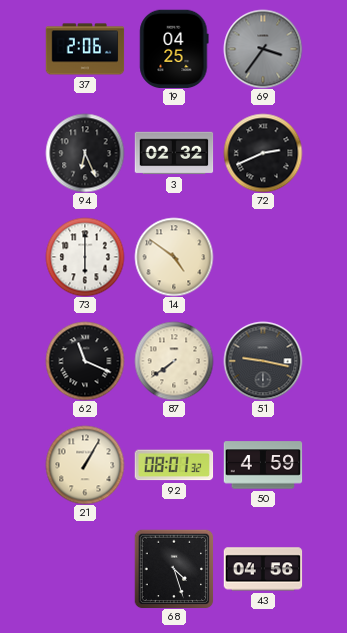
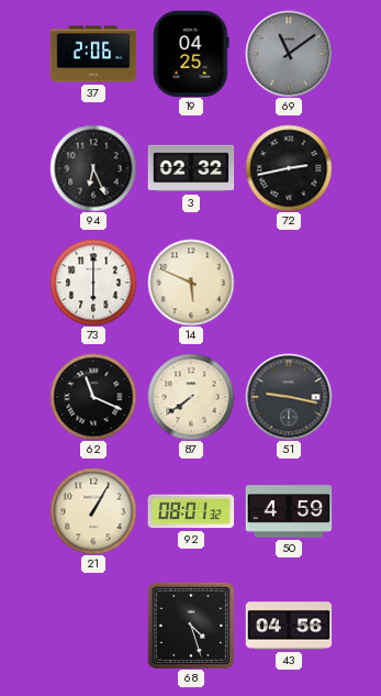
69: 3:36 -> 11:09
72: 2:41 -> 2:43
14: 4:51 -> 5:49
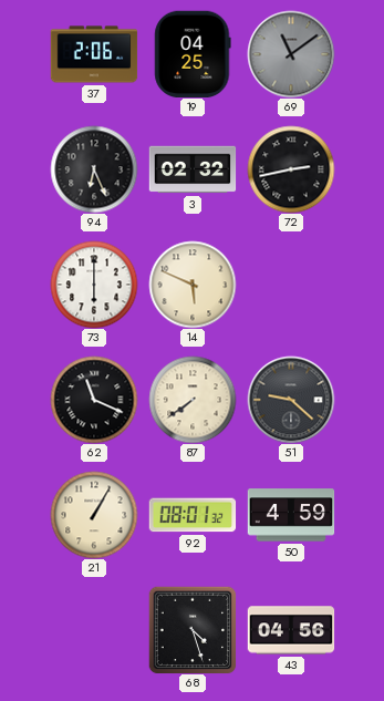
51: 9:17 -> 9:22
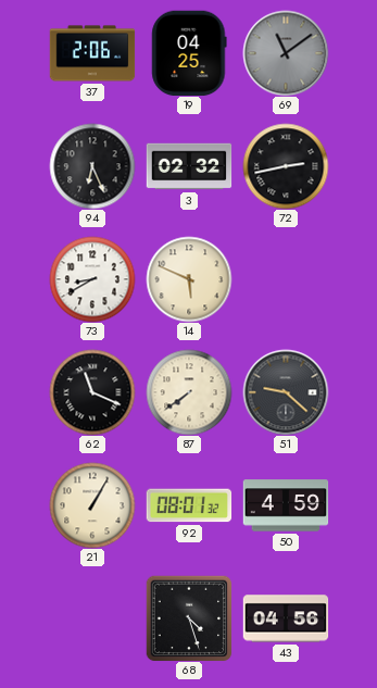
73: 6:00 -> 8:40
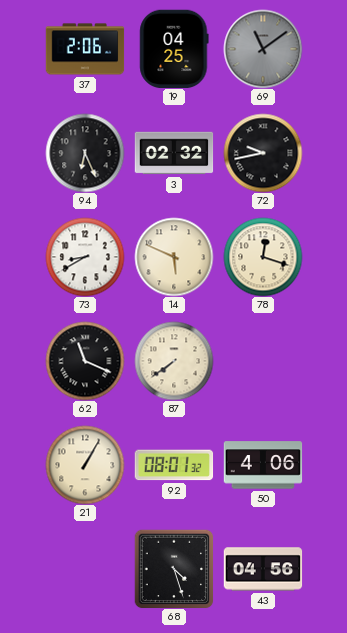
72: 2:43 -> 9:43
78: none -> 12:18
51: 9:22 -> none
50: 4:59 -> 4:06
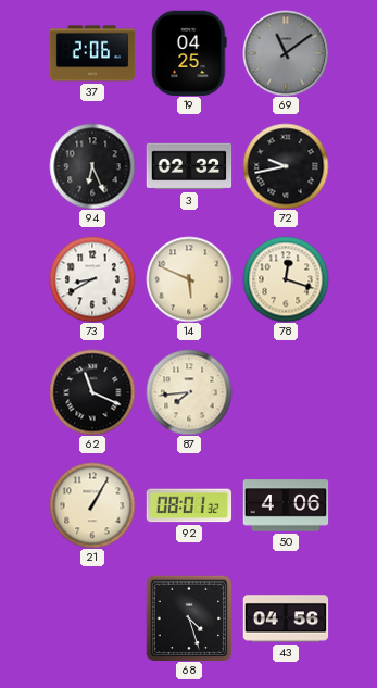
87: 7:39 -> 7:44
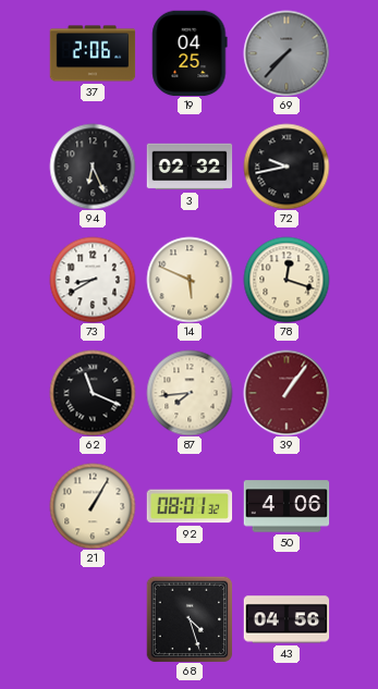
69: 11:09 -> 7:37
39: none -> 1:06
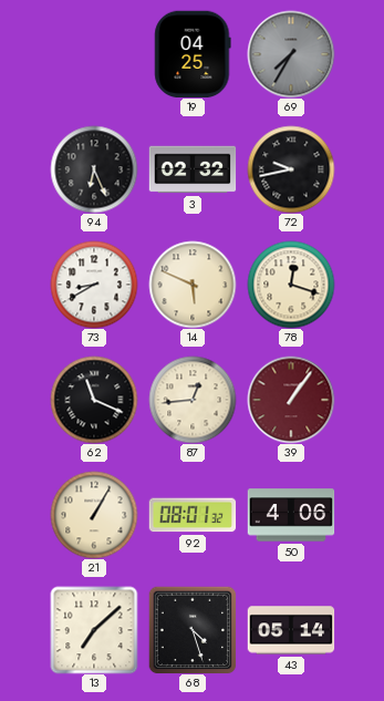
37: 2:06 -> none
69: 7:37 -> 7:35
87: 7:44 -> 12:44
13: none -> 7:08
43: 04:56 -> 05:14
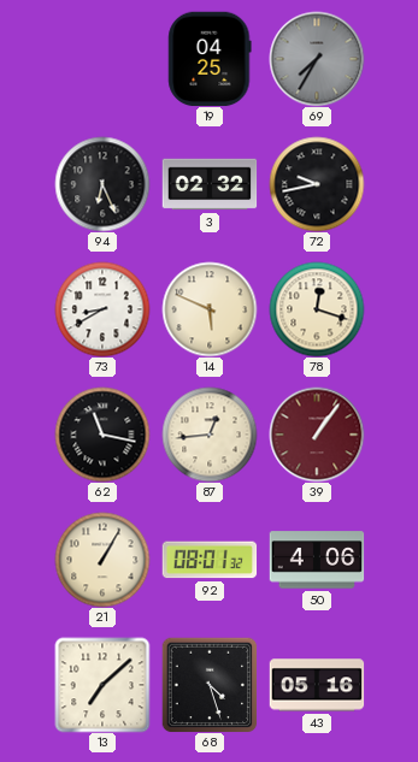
62: 11:19 -> 11:17
43: 05:14 -> 05:16
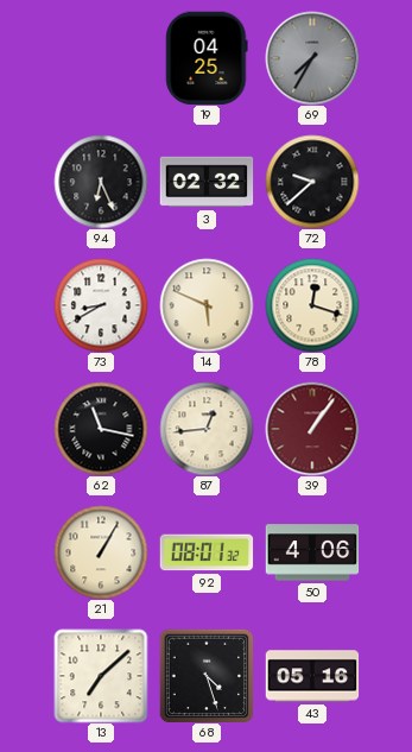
72: 9:43 -> 9:38
